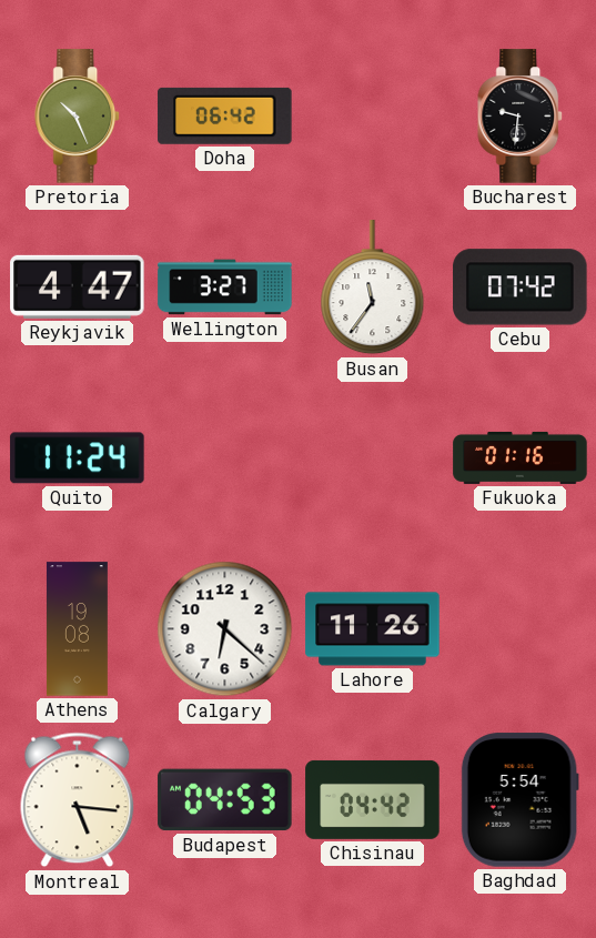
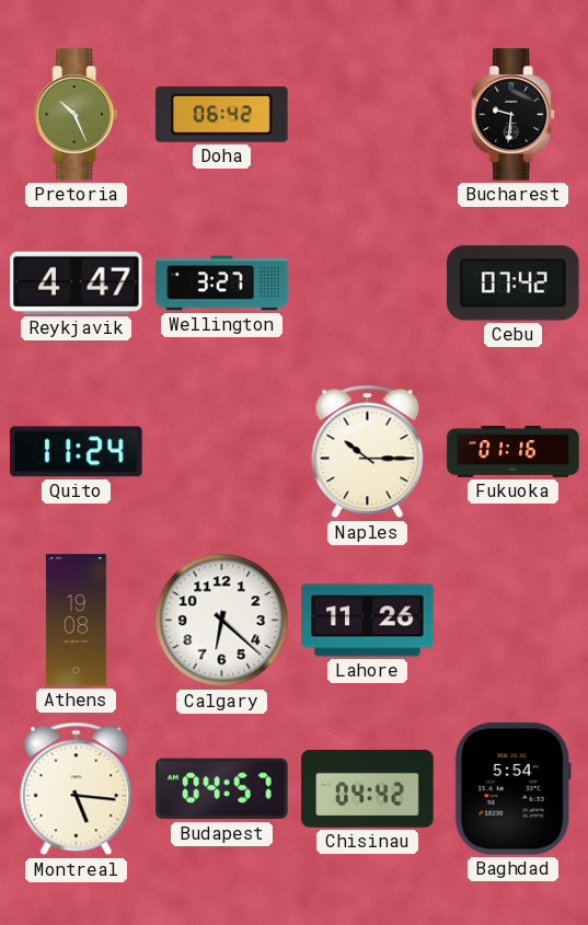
Busan: 11:36 -> none
Naples: none -> 10:15
Budapest: 04:53 -> 04:57
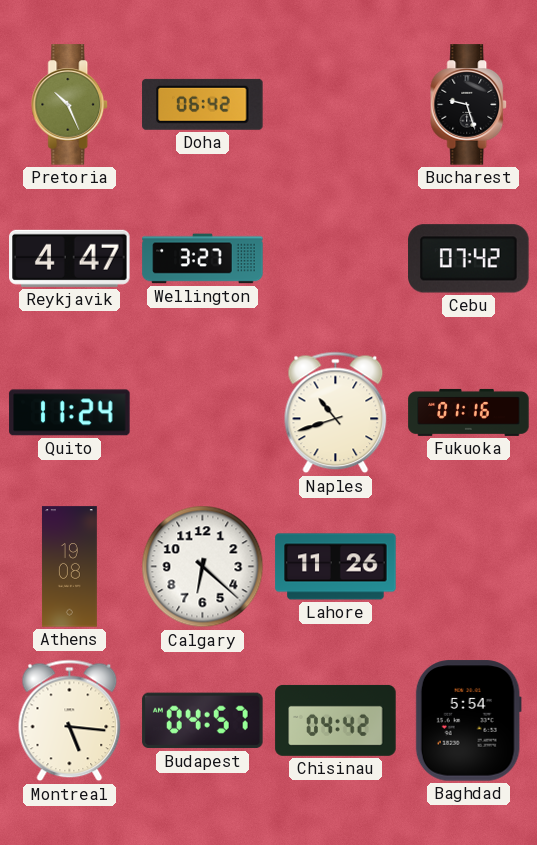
Bucharest: 9:31 -> 9:27
Naples: 10:15 -> 10:42
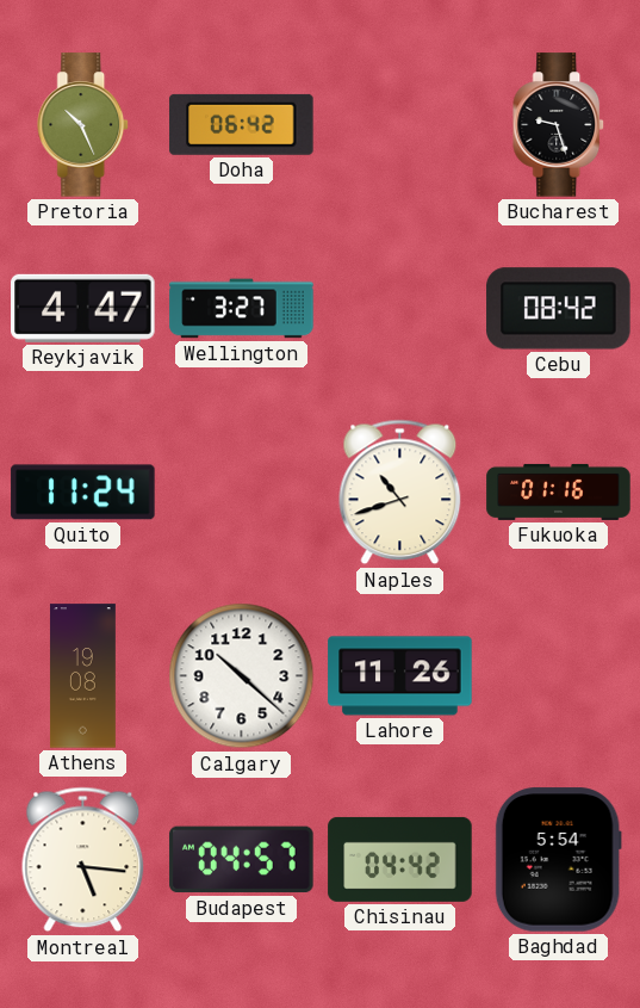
Cebu: 07:42 -> 08:42
Calgary: 6:22 -> 10:22
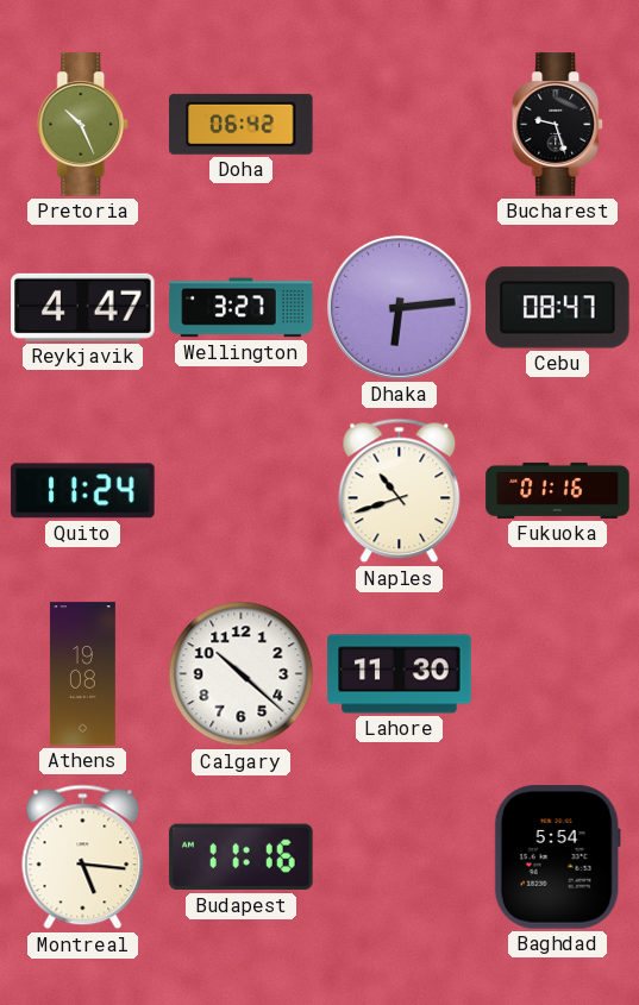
Dhaka: none -> 6:14
Cebu: 08:42 -> 08:47
Lahore: 11:26 -> 11:30
Budapest: 04:57 -> 11:16
Chisinau: 04:42 -> none
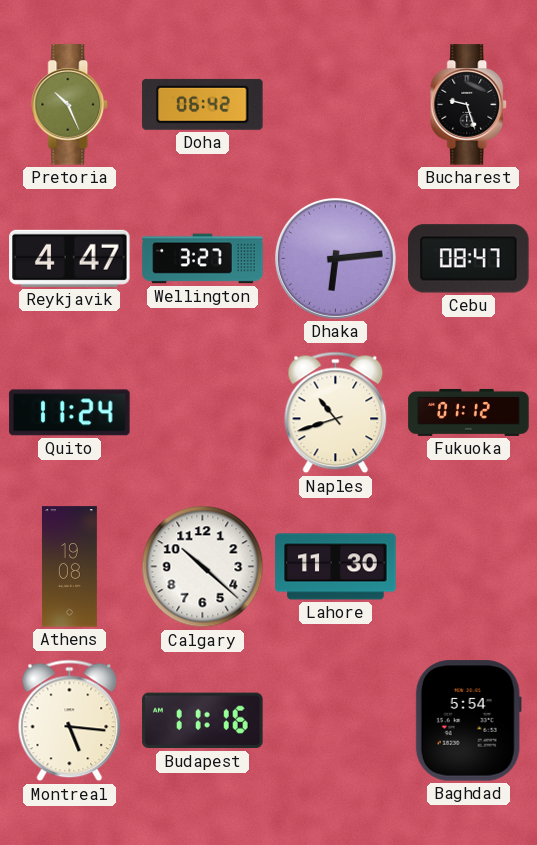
Fukuoka: 01:16 -> 01:12
